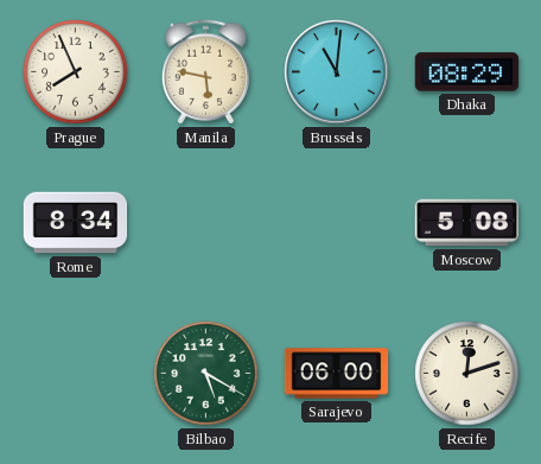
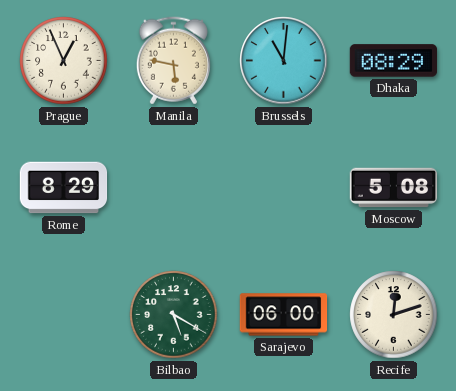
Prague: 7:56 -> 12:56
Rome: 8:34 -> 8:29
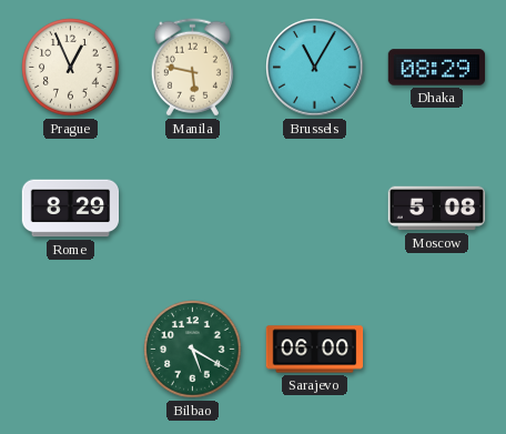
Brussels: 11:01 -> 11:05
Recife: 12:12 -> none
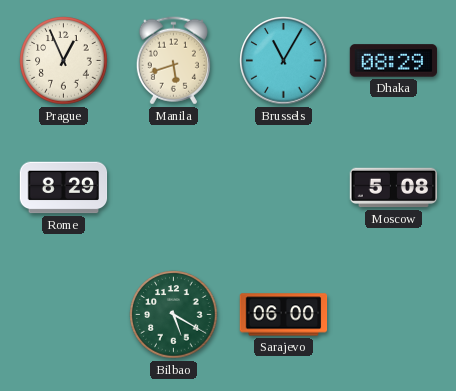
Manila: 5:47 -> 5:42
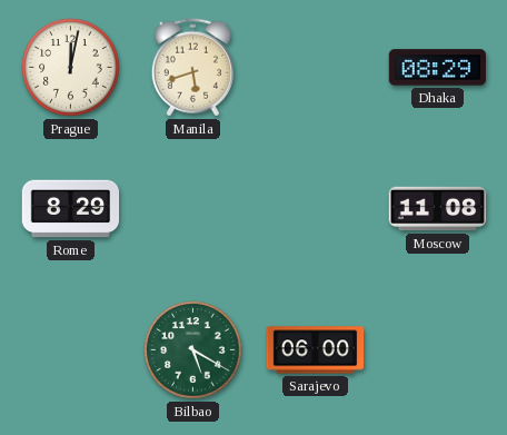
Prague: 12:56 -> 12:02
Brussels: 11:05 -> none
Moscow: 5:08 -> 11:08
